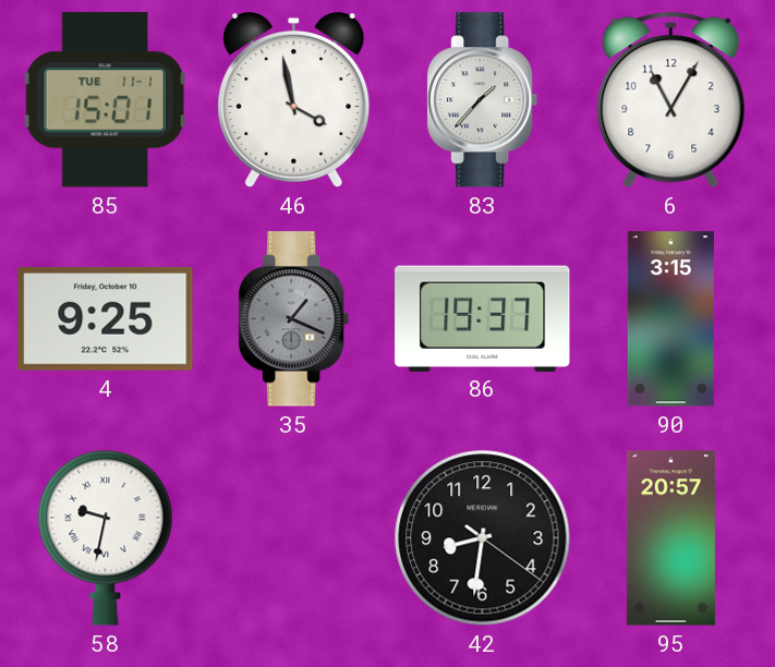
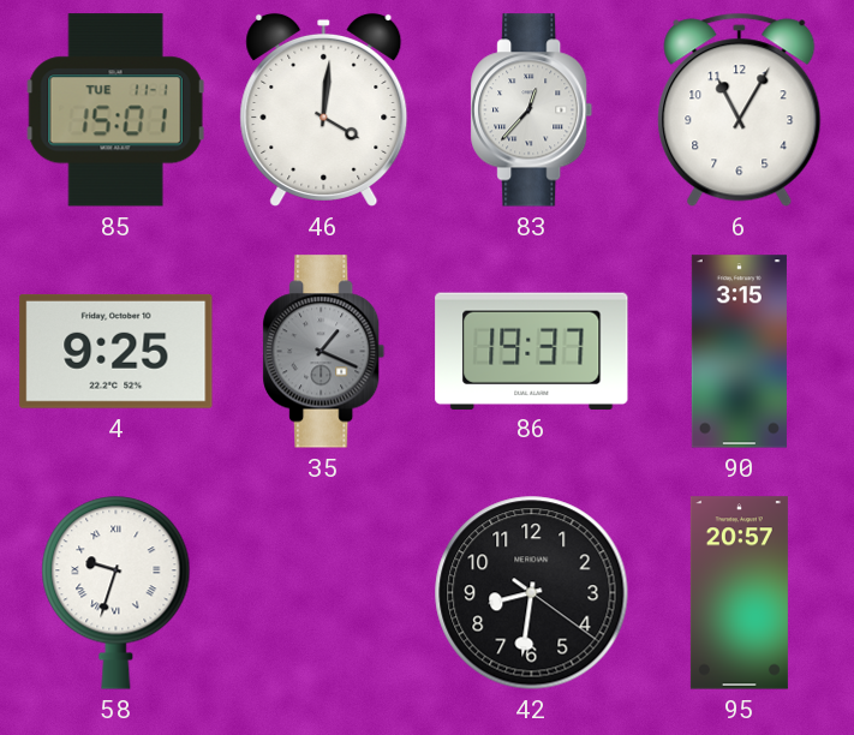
46: 3:58 -> 4:01
83: 1:37 -> 12:37
58: 9:32 -> 9:33
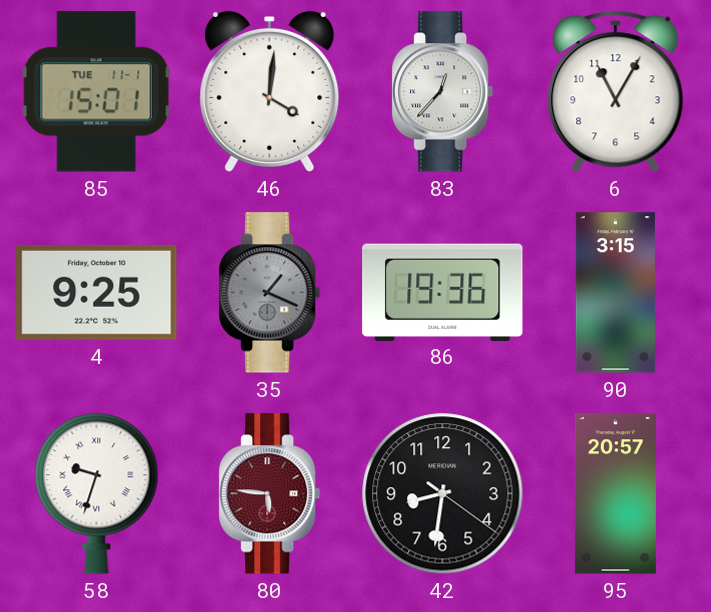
86: 19:37 -> 19:36
80: none -> 5:46
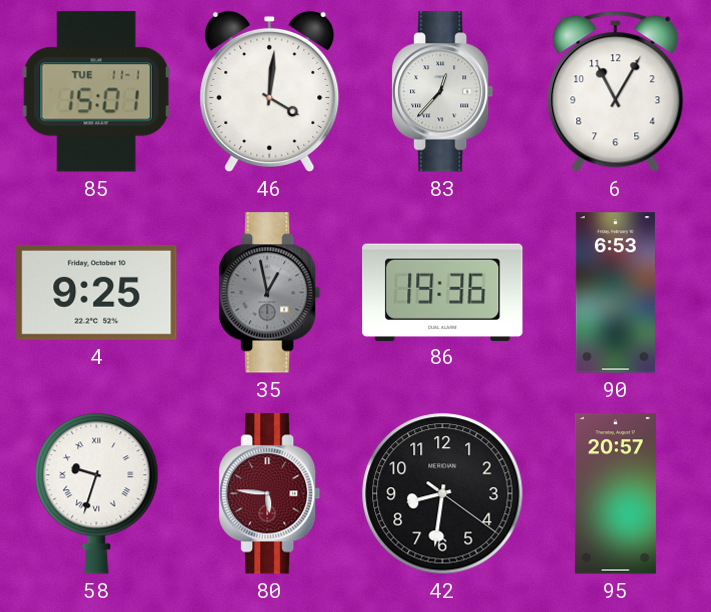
35: 1:19 -> 12:58
90: 3:15 -> 6:53
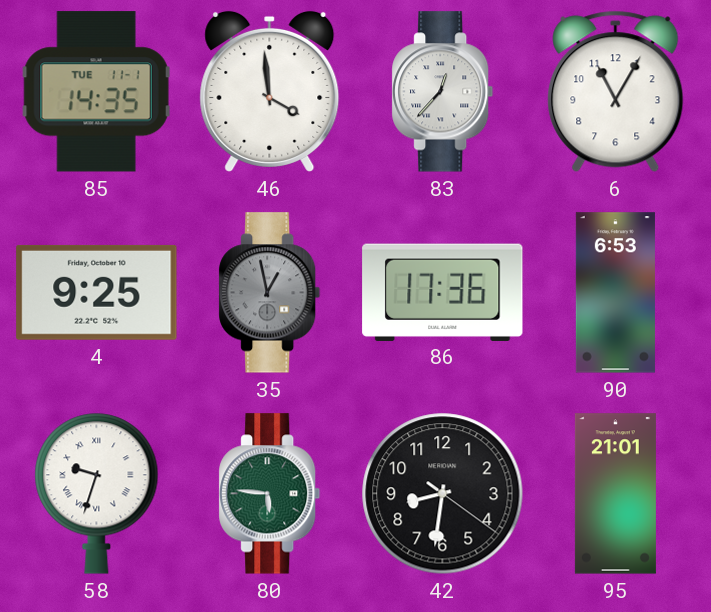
85: 15:01 -> 14:35
46: 4:01 -> 3:59
86: 19:36 -> 17:36
80 dial: burgundy -> green
95: 20:57 -> 21:01
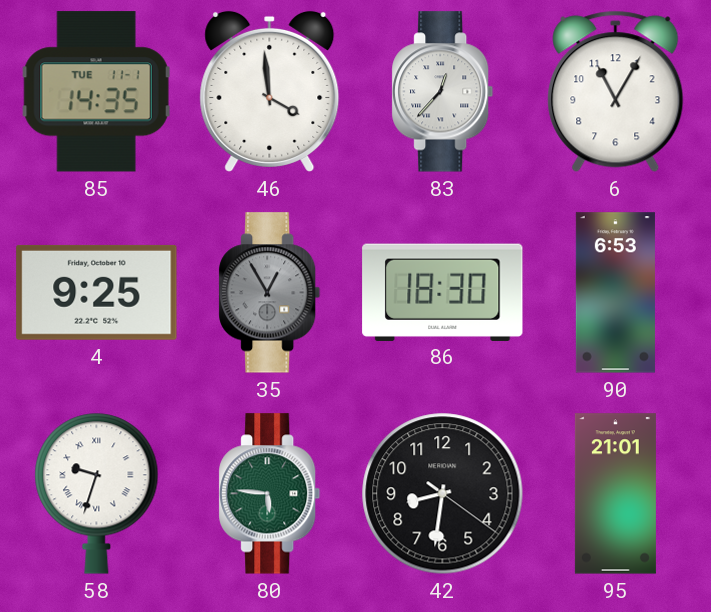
35: 12:58 -> 12:55
86: 17:36 -> 18:30
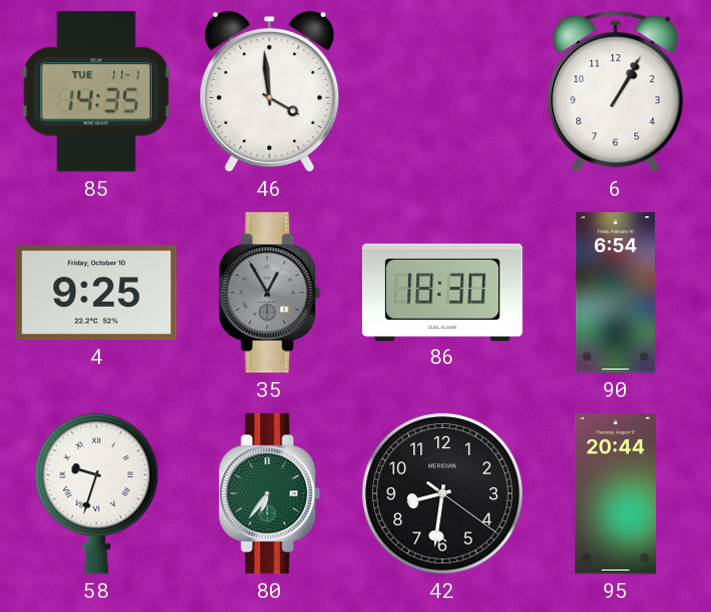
83: 12:37 -> none
6: 11:05 -> 1:05
90: 6:53 -> 6:54
80: 5:46 -> 6:36
95: 21:01 -> 20:44
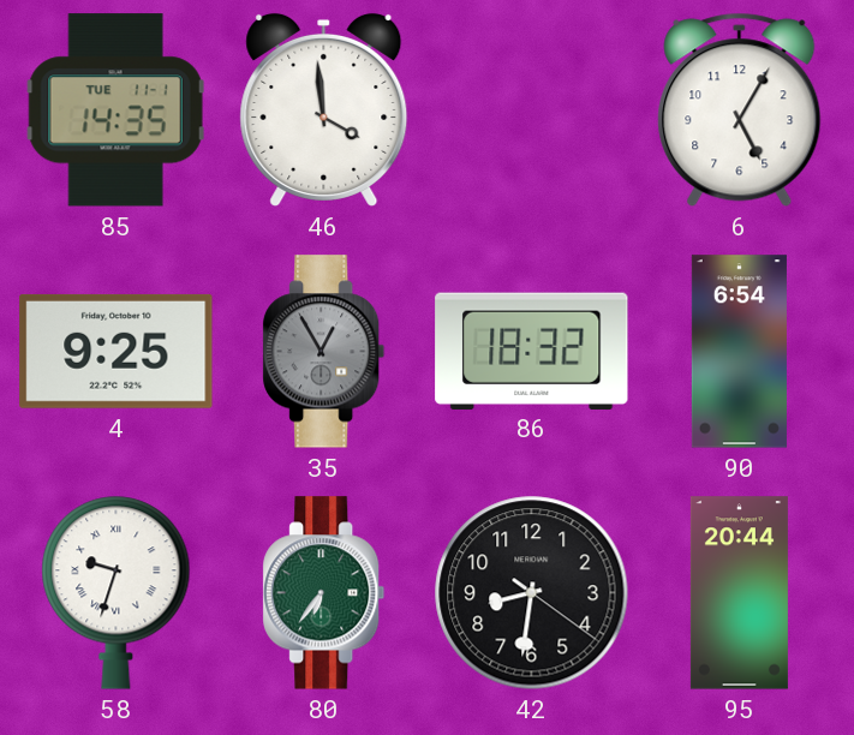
6: 1:05 -> 5:05
86: 18:30 -> 18:32
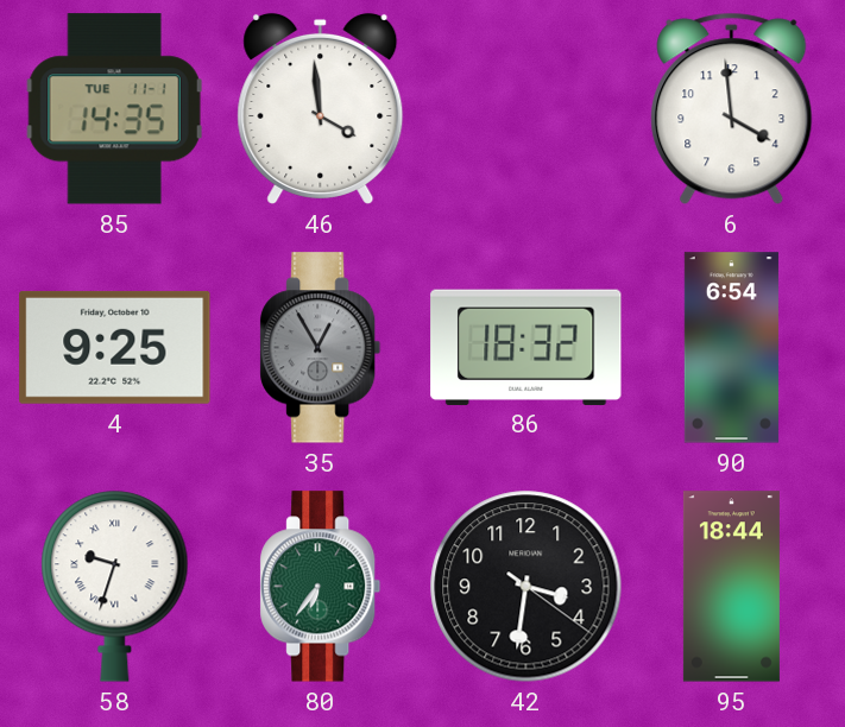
6: 5:05 -> 3:59
42: 8:31 -> 3:31
95: 20:44 -> 18:44
